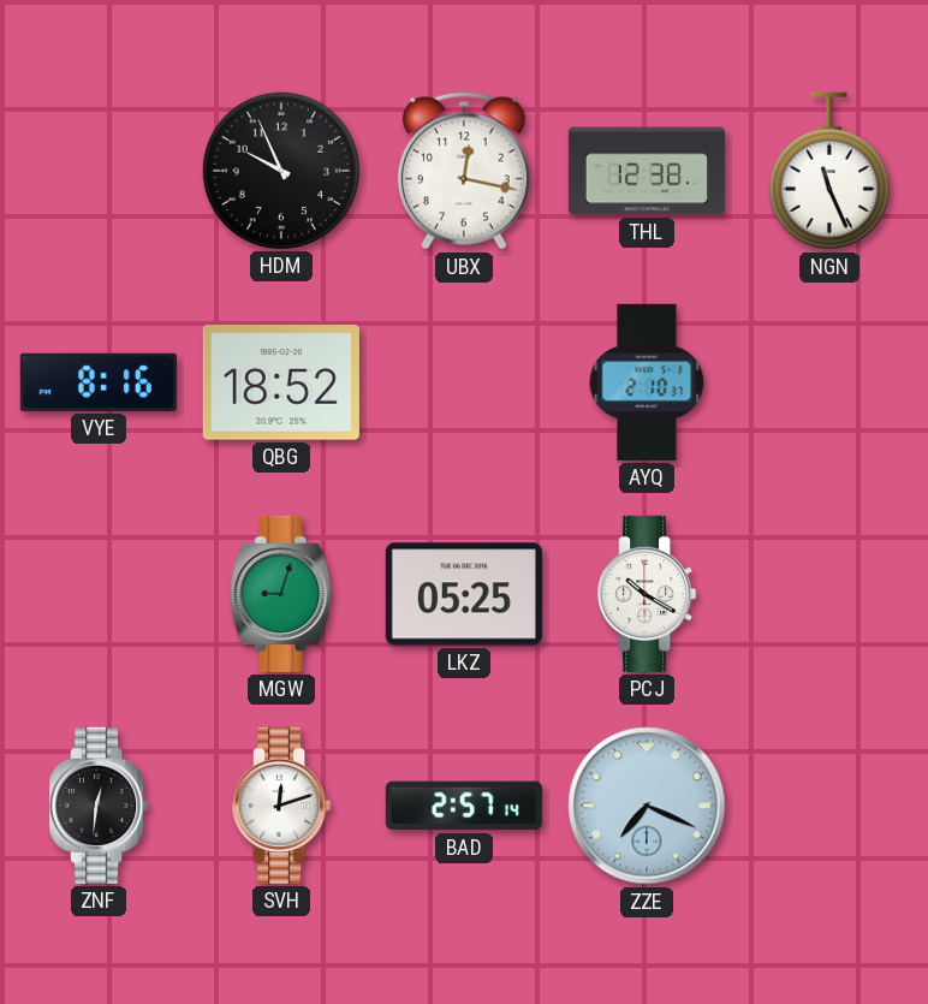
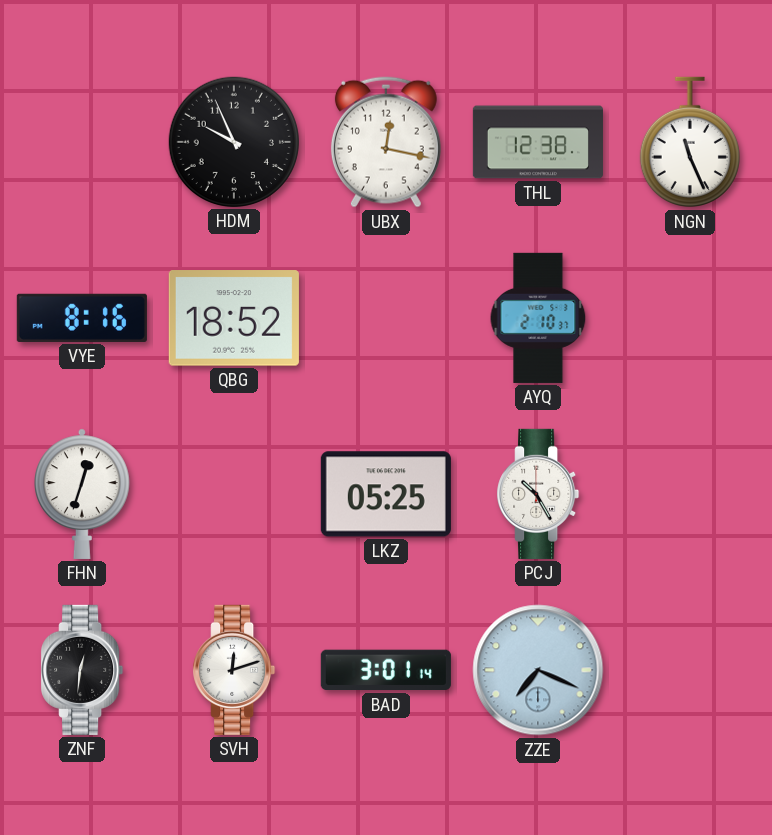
FHN: none -> 12:33
MGW: 9:03 -> none
PCJ: 10:20 -> 10:25
BAD: 2:57 -> 3:01
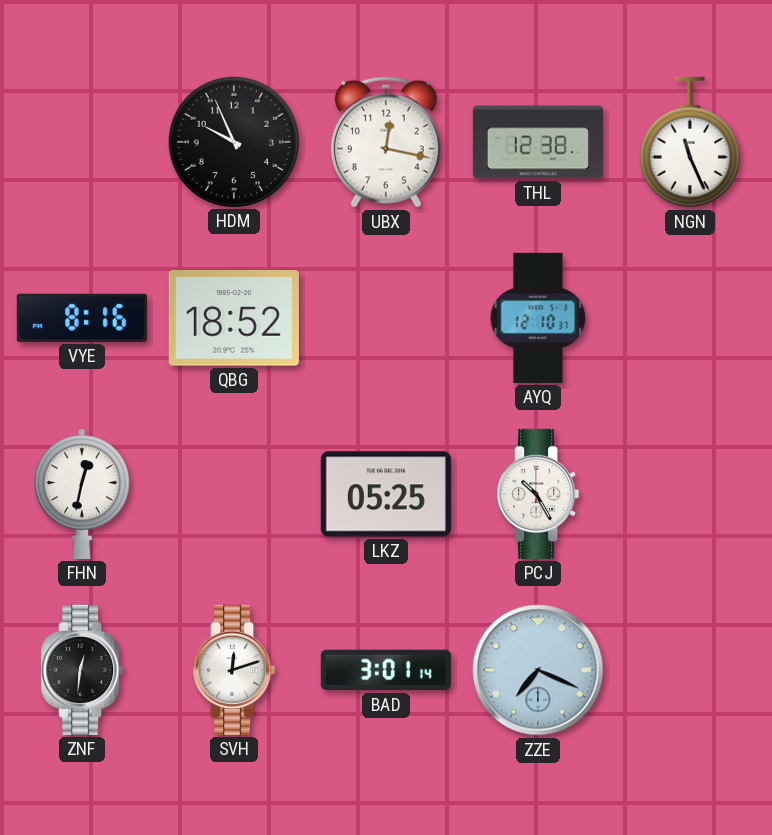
AYQ: 2:10 -> 12:10
FHN: 12:33 -> 12:32
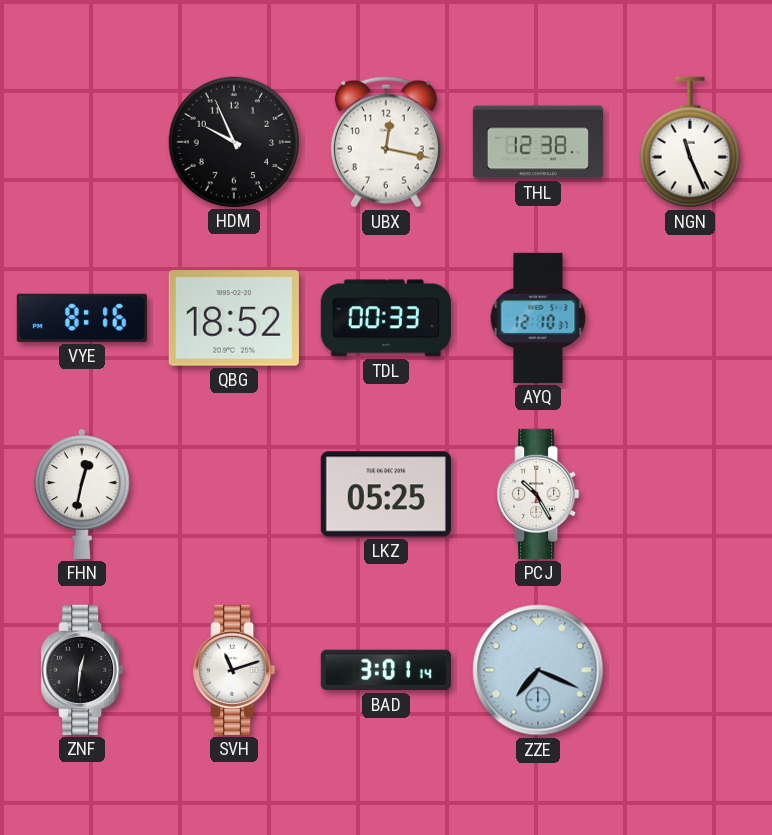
TDL: none -> 00:33
SVH: 12:12 -> 11:12
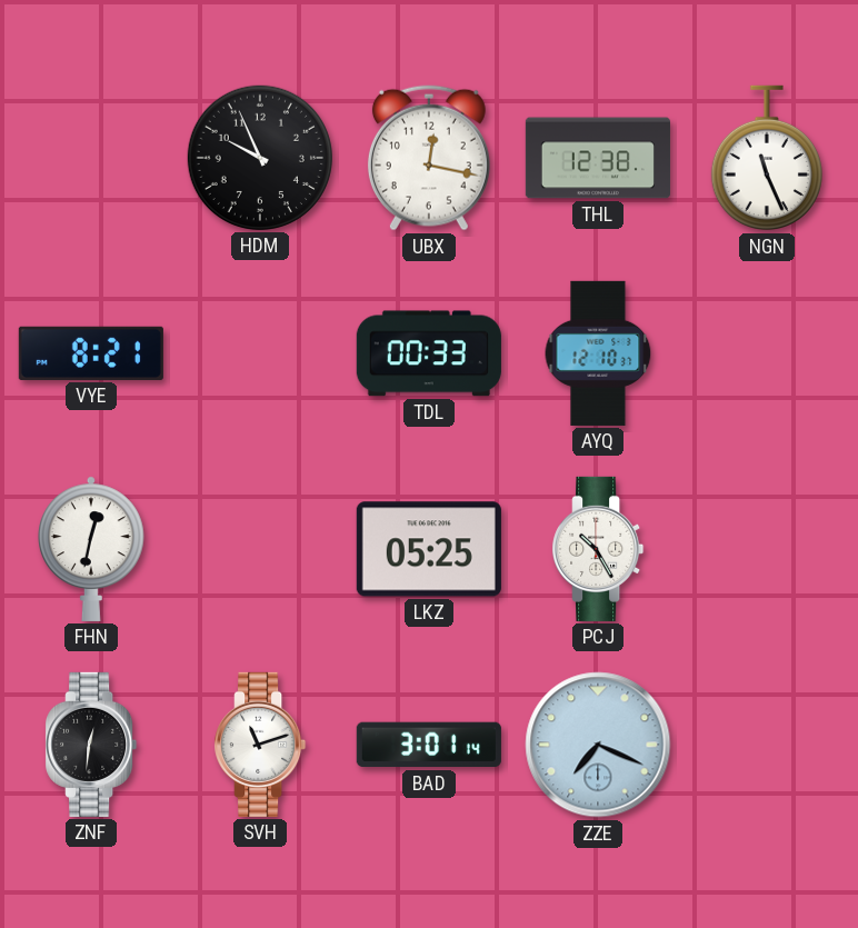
VYE: 8:16 -> 8:21
QBG: 18:52 -> none
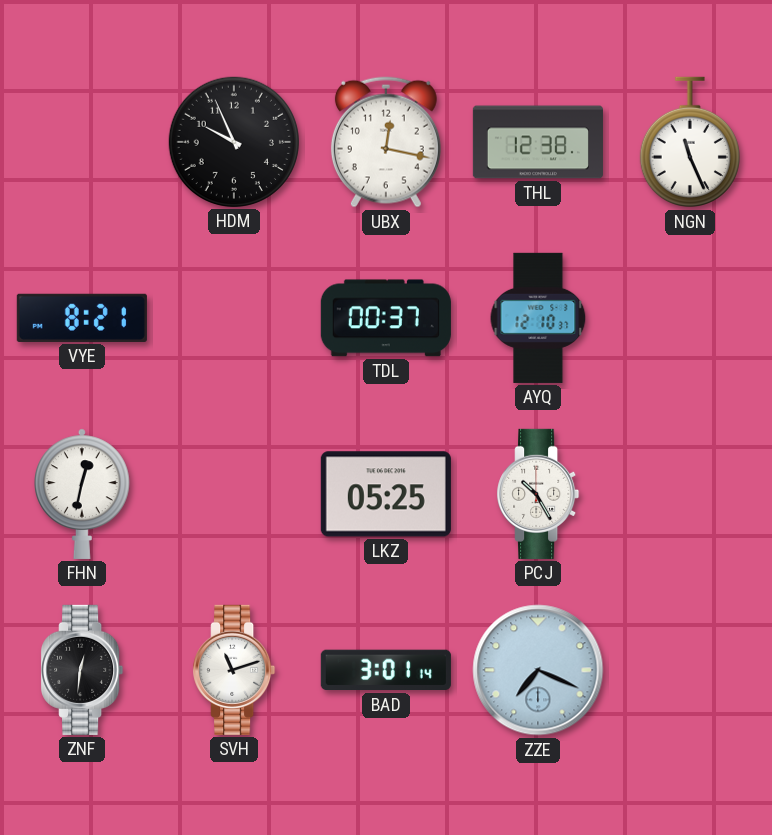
TDL: 00:33 -> 00:37
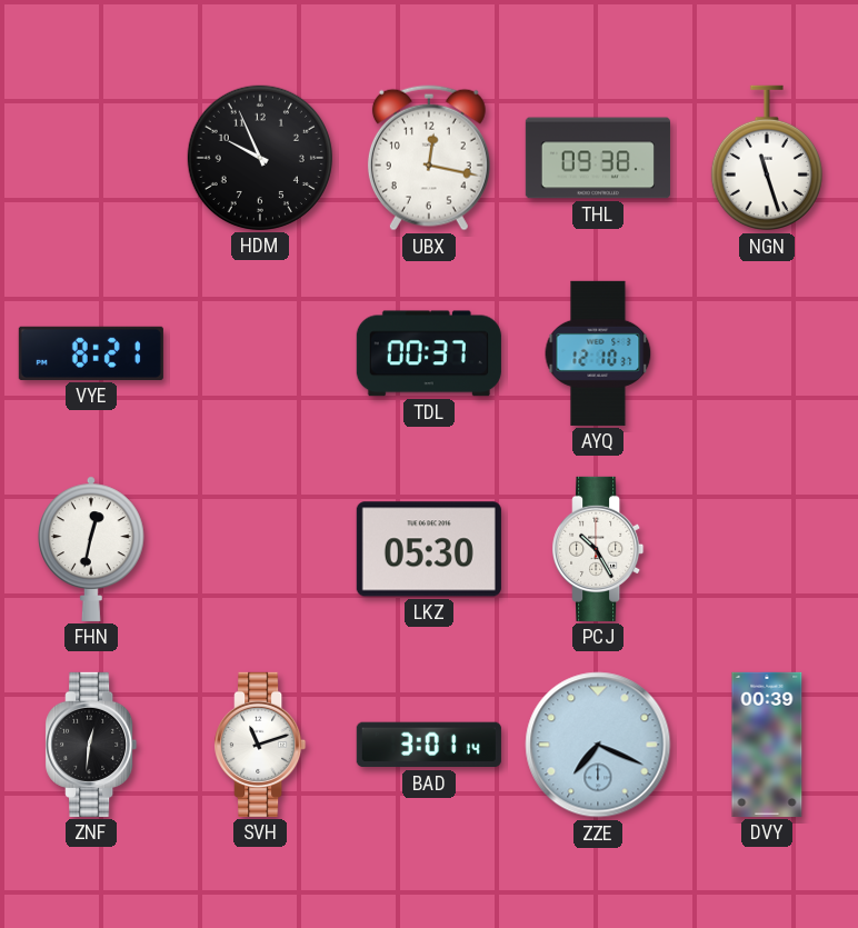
THL: 12:38 -> 09:38
NGN: 11:26 -> 11:27
LKZ: 05:25 -> 05:30
DVY: none -> 00:39
